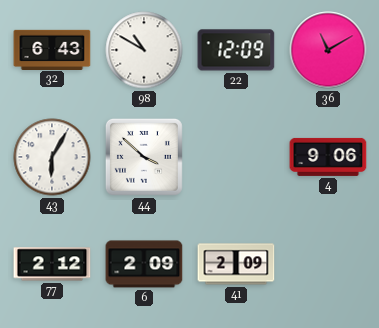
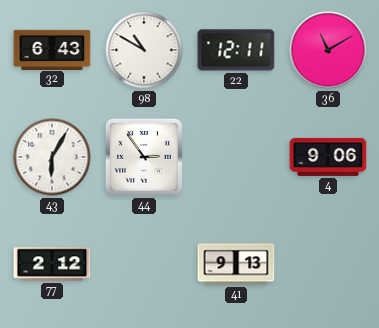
22: 12:09 -> 12:11
44: 3:52 -> 2:54
6: 2:09 -> none
41: 2:09 -> 9:13
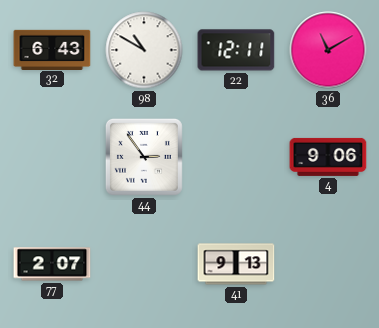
43: 6:05 -> none
77: 2:12 -> 2:07
